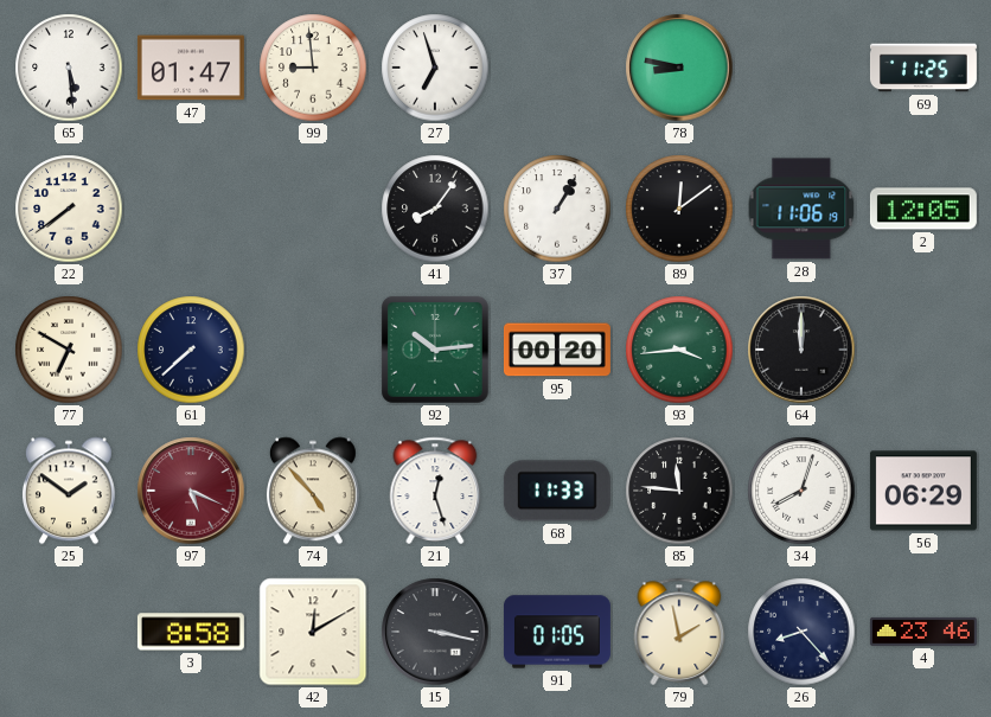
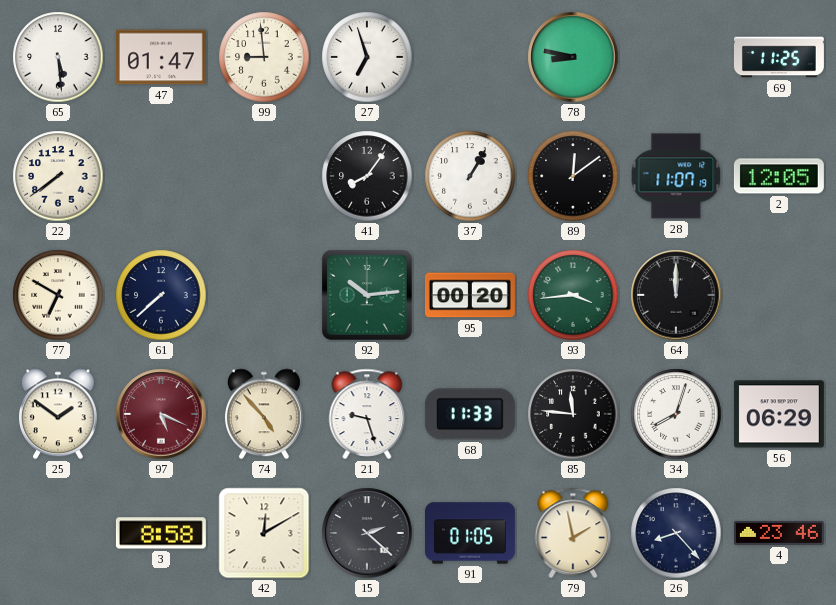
28: 11:06 -> 11:07
21: 12:27 -> 9:27
15: 3:17 -> 2:22
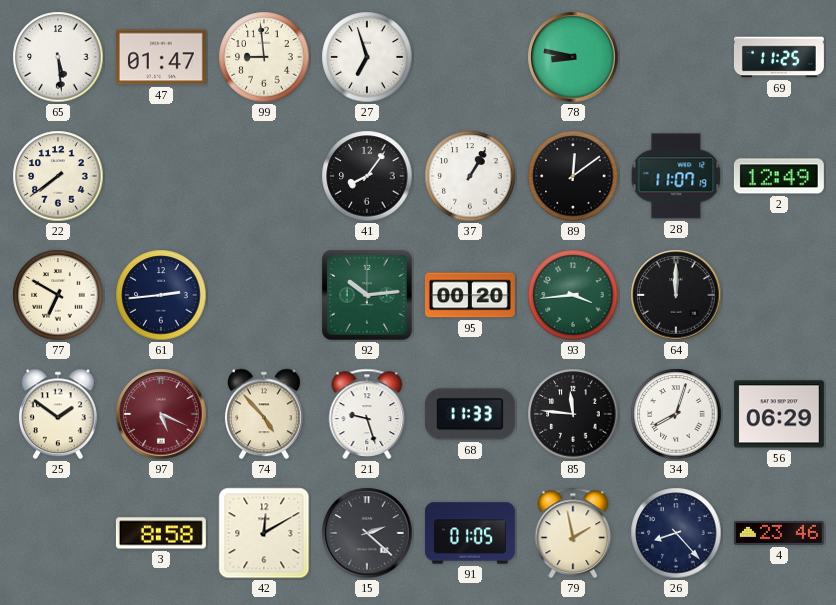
2: 12:05 -> 12:49
61: 7:38 -> 2:44
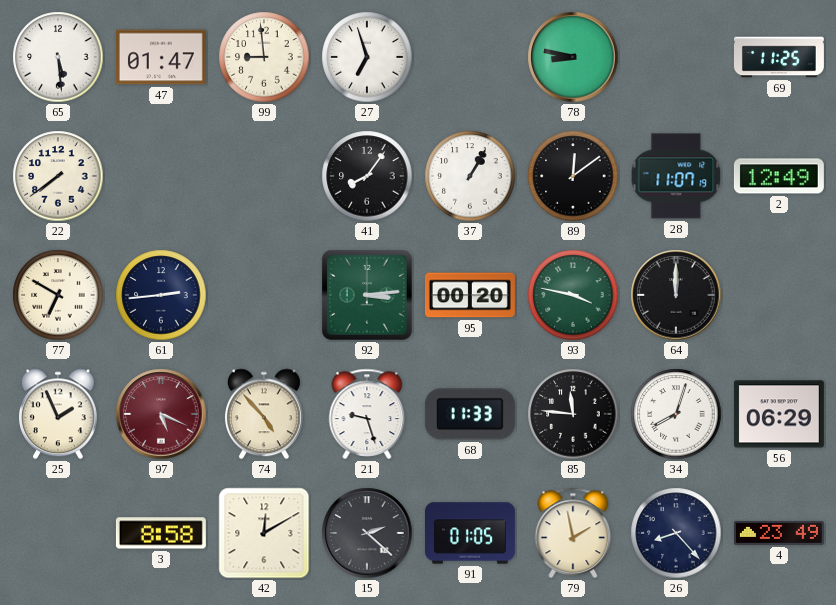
92: 10:14 -> 3:14
93: 3:44 -> 3:47
25: 1:51 -> 1:56
4: 23:46 -> 23:49
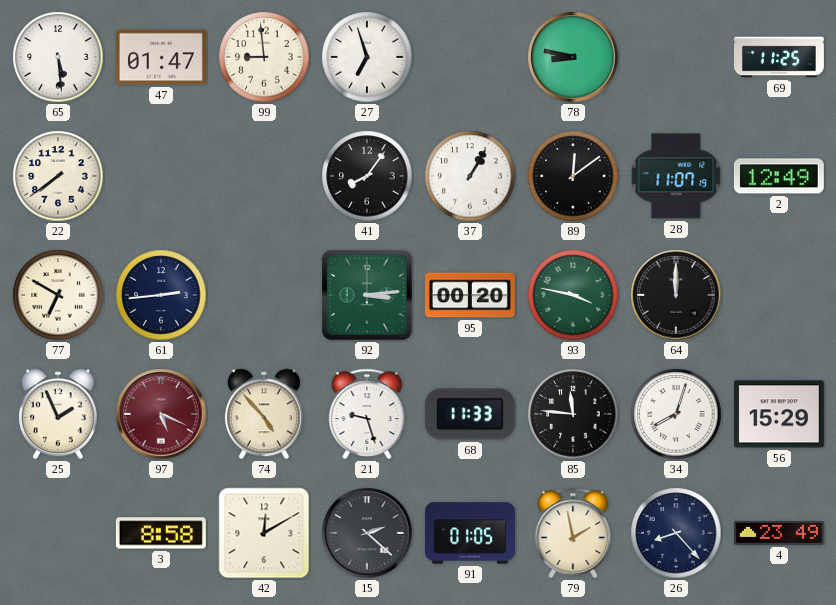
56: 06:29 -> 15:29
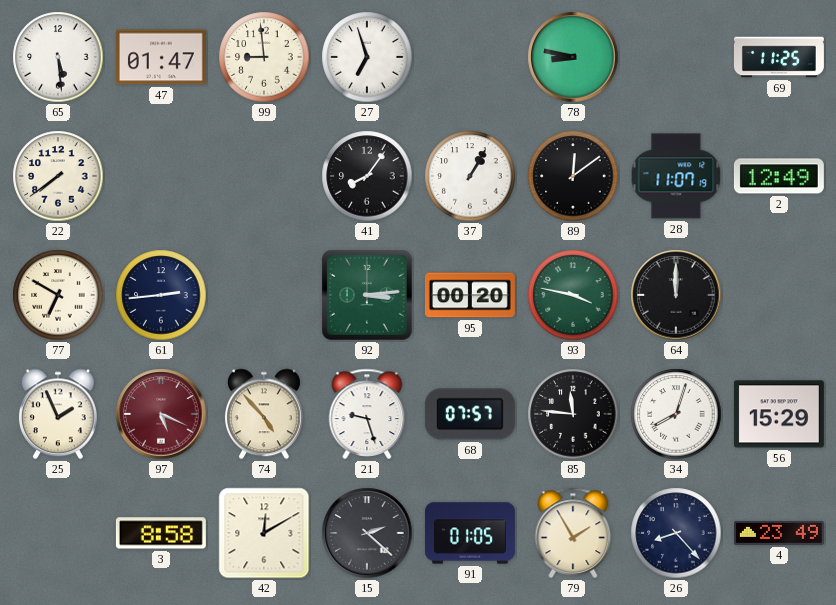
68: 11:33 -> 07:57
79: 1:58 -> 1:55
